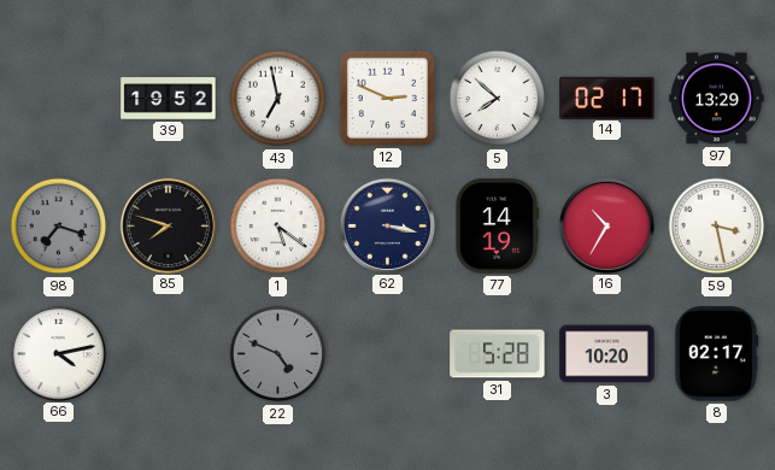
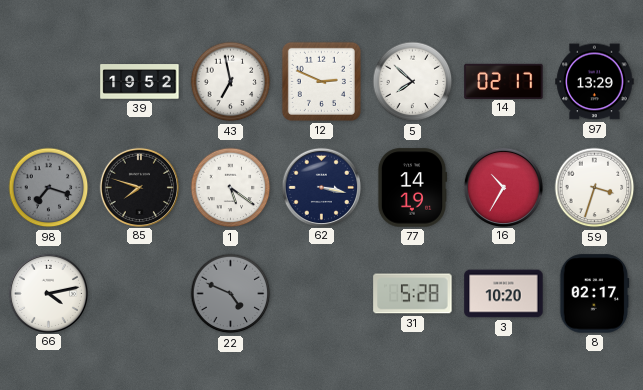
59: 3:28 -> 3:33
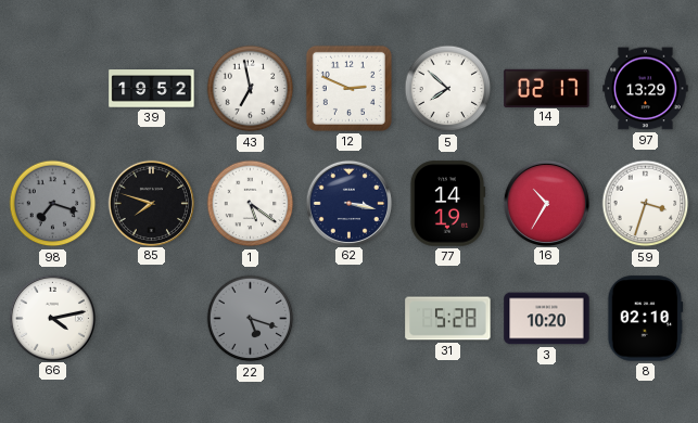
22: 4:49 -> 5:18
8: 02:17 -> 02:10
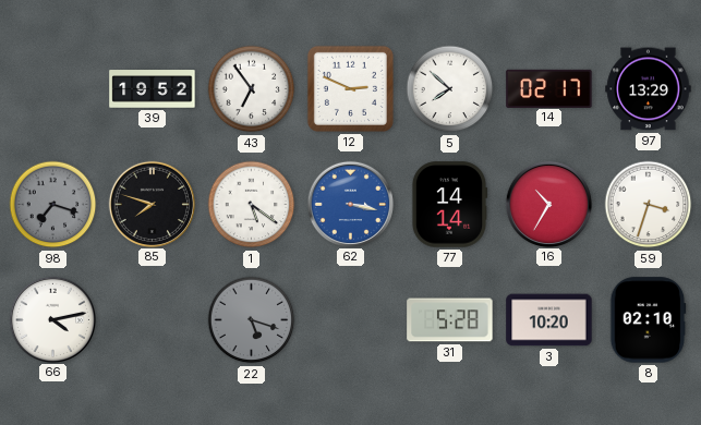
43: 6:58 -> 6:54
62 dial: navy -> blue
77: 14:19 -> 14:14
